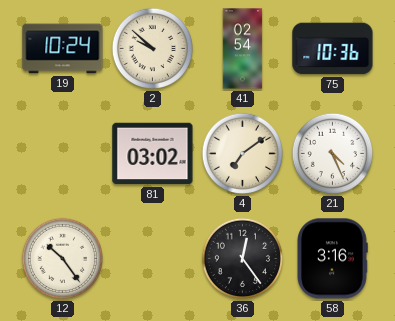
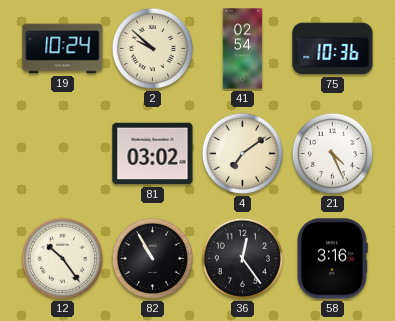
82: none -> 10:55
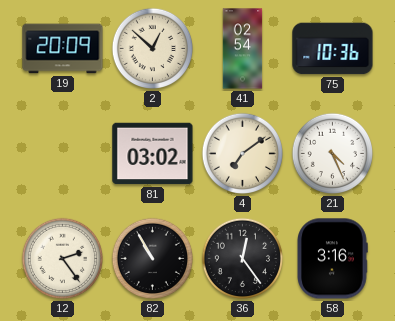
19: 10:24 -> 20:09
2: 9:52 -> 12:52
12: 10:24 -> 2:24
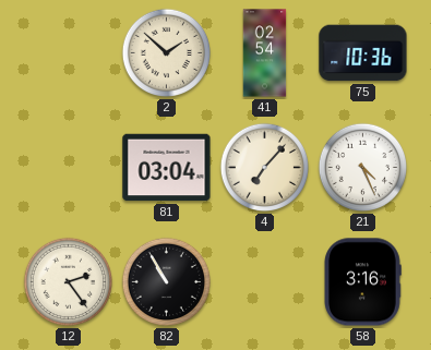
19: 20:09 -> none
2: 12:52 -> 1:52
81: 03:02 -> 03:04
4: 7:09 -> 7:07
36: 12:24 -> none
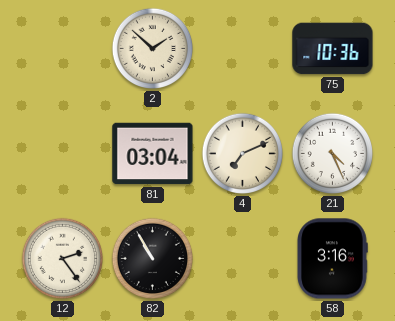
41: 02:54 -> none
4: 7:07 -> 7:11
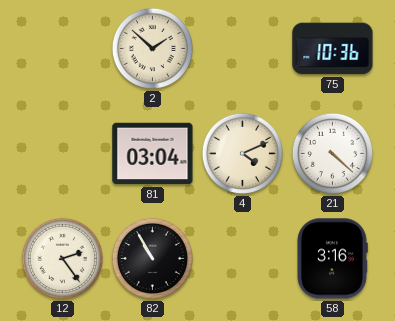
4: 7:11 -> 4:11
21: 4:26 -> 4:22
